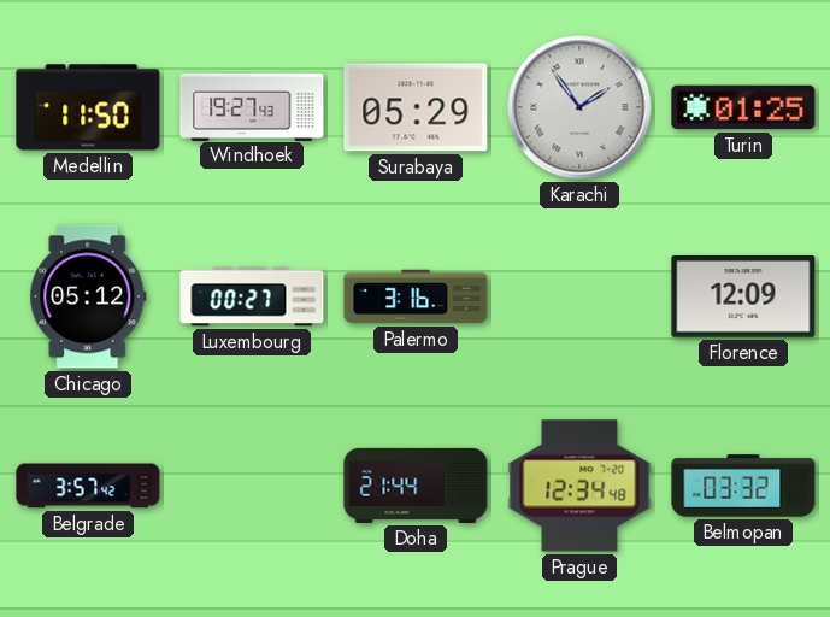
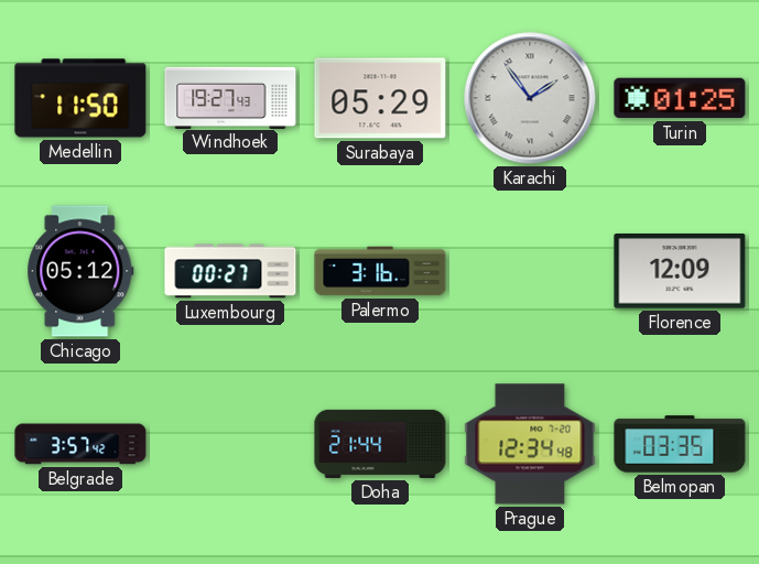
Belmopan: 03:32 -> 03:35
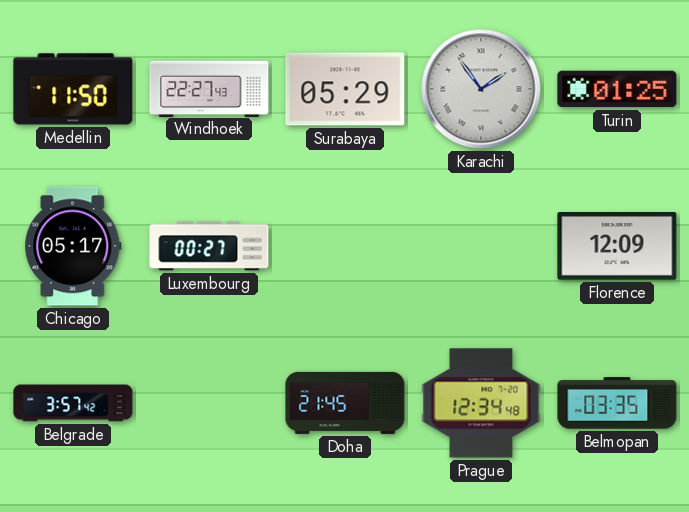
Windhoek: 19:27 -> 22:27
Chicago: 05:12 -> 05:17
Palermo: 3:16 -> none
Doha: 21:44 -> 21:45
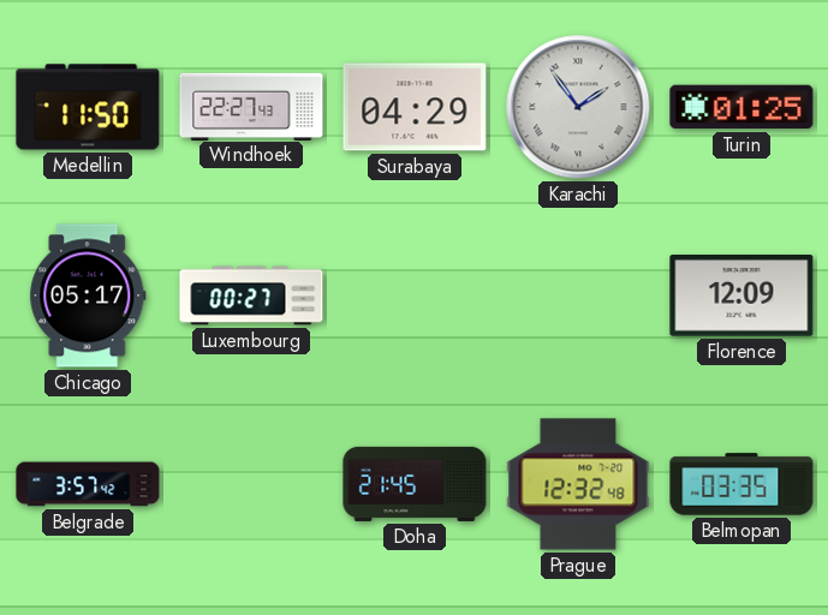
Surabaya: 05:29 -> 04:29
Prague: 12:34 -> 12:32
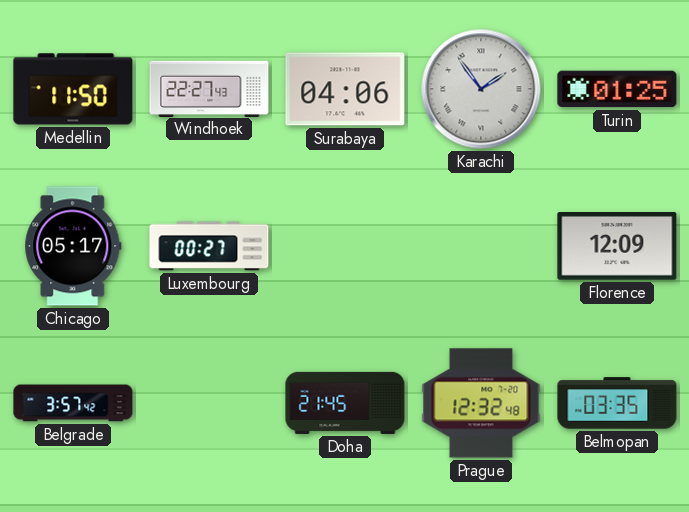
Surabaya: 04:29 -> 04:06
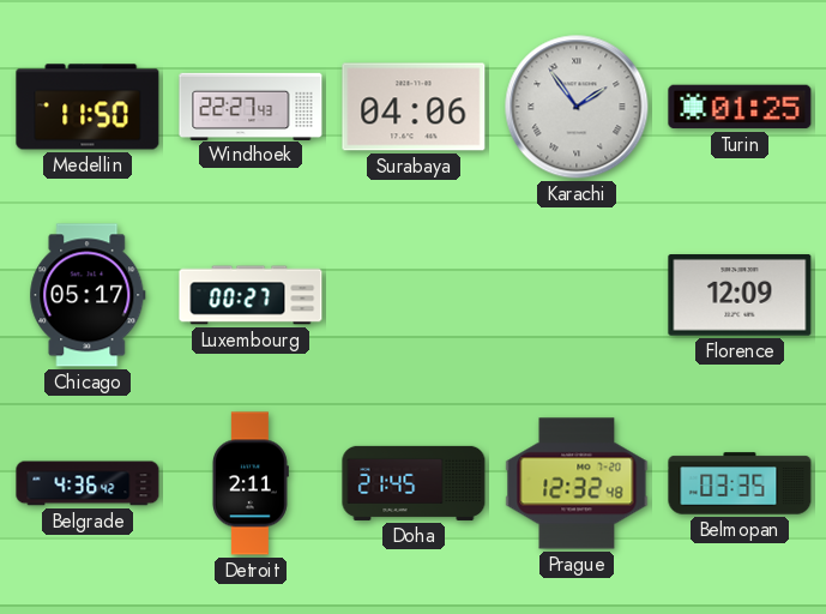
Belgrade: 3:57 -> 4:36
Detroit: none -> 2:11
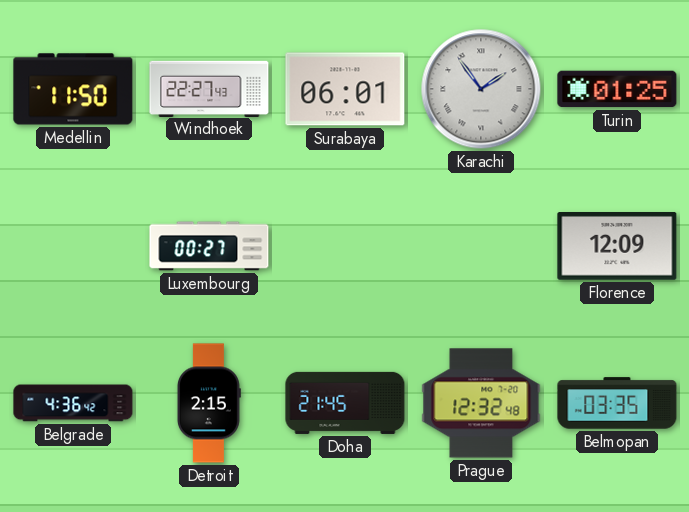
Surabaya: 04:06 -> 06:01
Chicago: 05:17 -> none
Detroit: 2:11 -> 2:15
